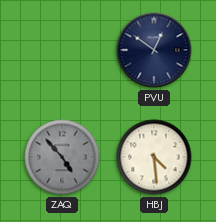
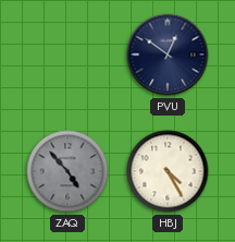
HBJ: 4:29 -> 4:25
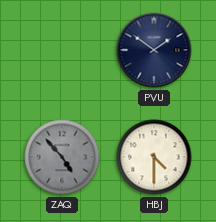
PVU: 12:51 -> 1:51
HBJ: 4:25 -> 4:30
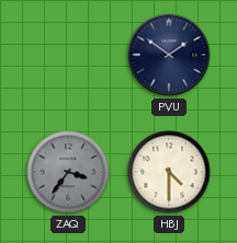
ZAQ: 4:53 -> 3:36
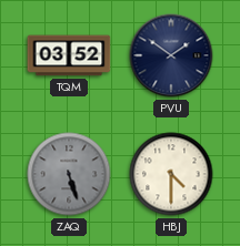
TQM: none -> 03:52
ZAQ: 3:36 -> 5:27
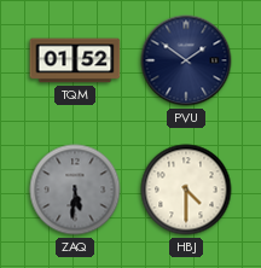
TQM: 03:52 -> 01:52
ZAQ: 5:27 -> 5:31
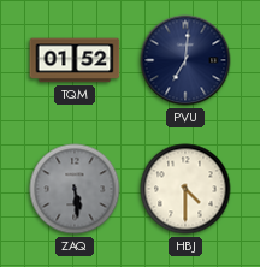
PVU: 1:51 -> 7:01
ZAQ: 5:31 -> 5:29
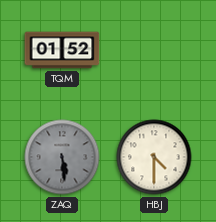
PVU: 7:01 -> none
